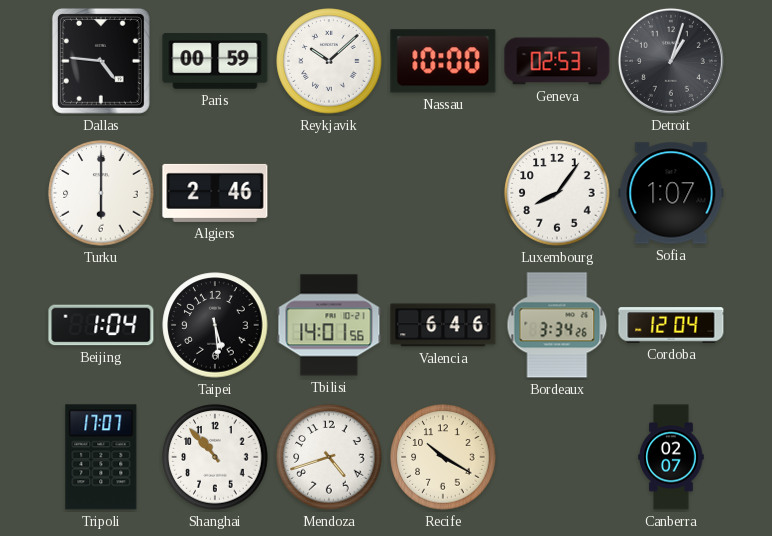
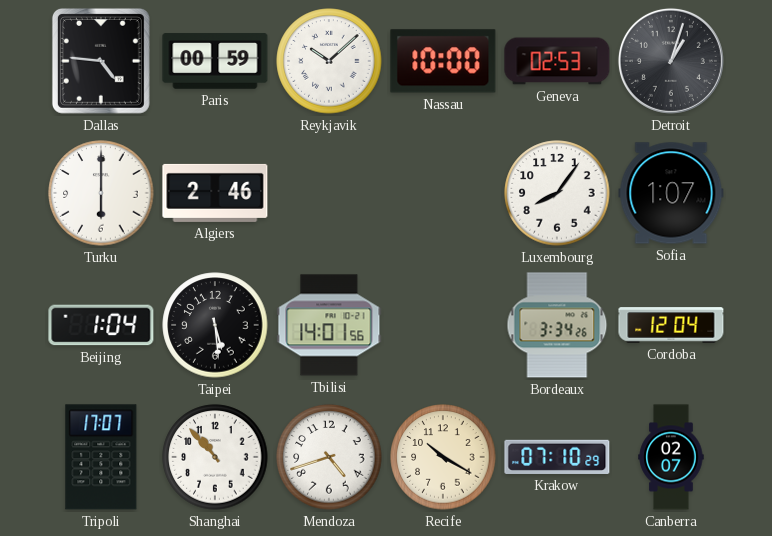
Valencia: 6:46 -> none
Krakow: none -> 07:10
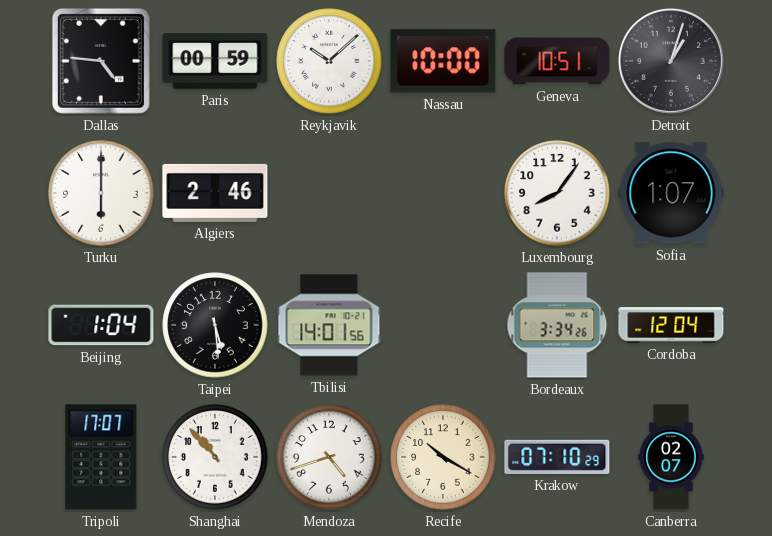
Geneva: 02:53 -> 10:51
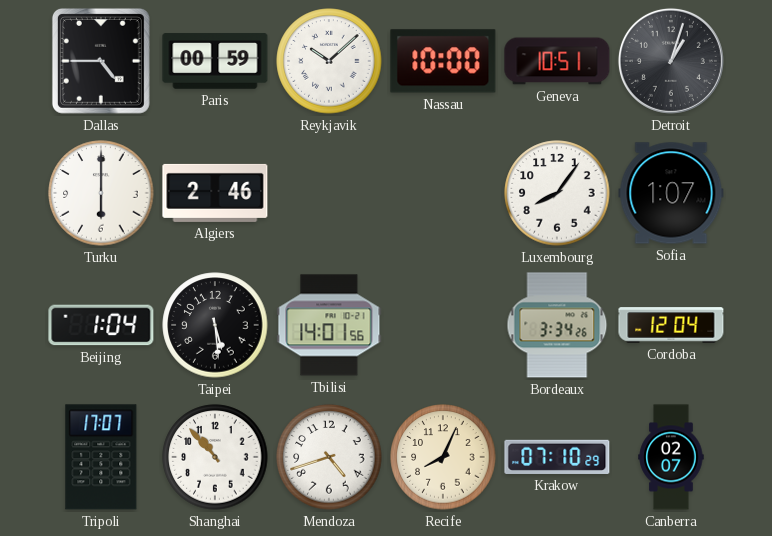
Dallas: 4:46 -> 4:45
Recife: 10:20 -> 8:04
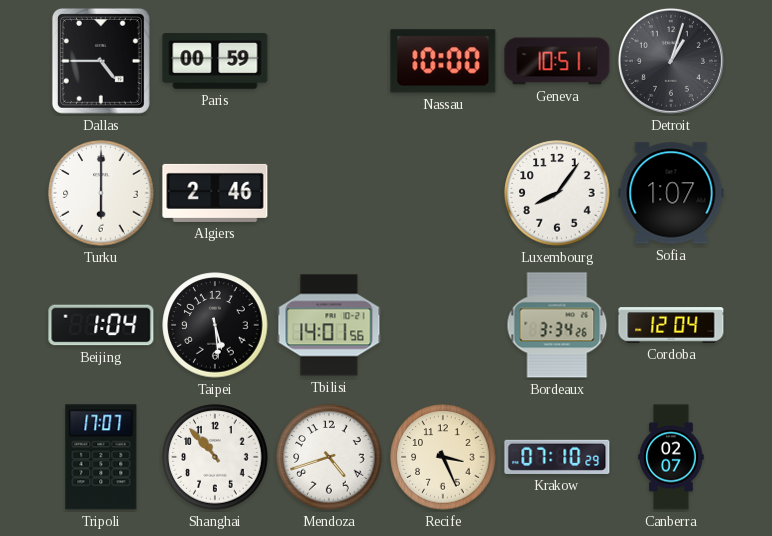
Reykjavik: 10:08 -> none
Recife: 8:04 -> 3:26
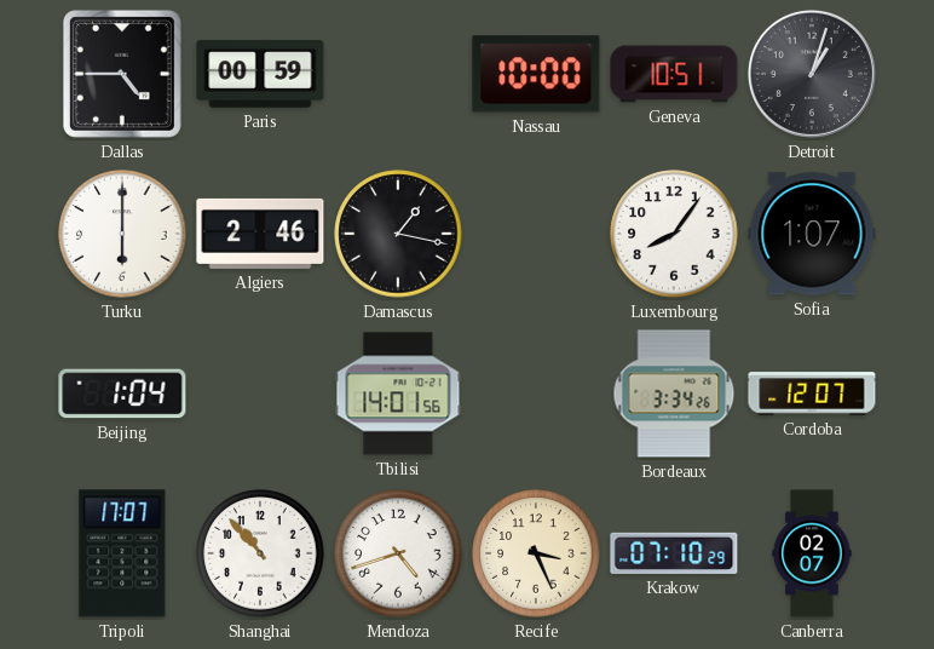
Damascus: none -> 1:17
Taipei: 5:29 -> none
Cordoba: 12:04 -> 12:07
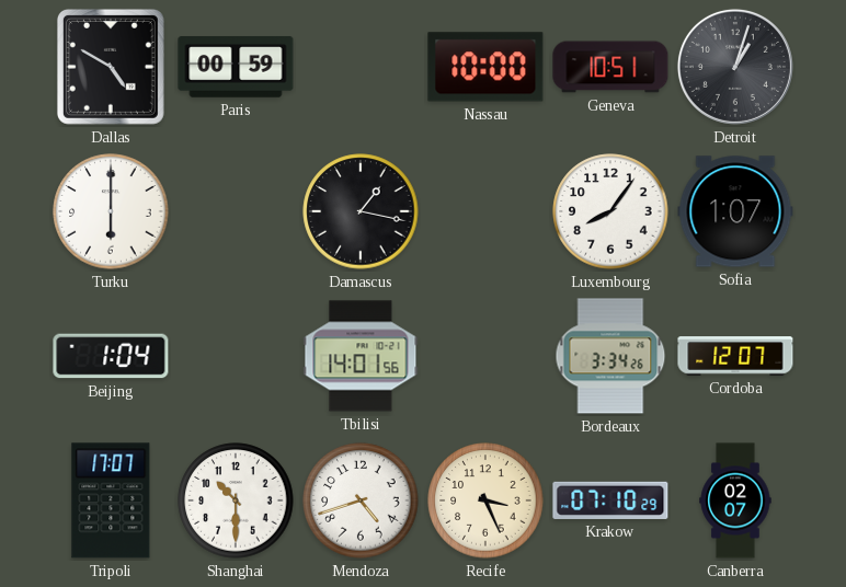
Dallas: 4:45 -> 4:50
Algiers: 2:46 -> none
Shanghai: 10:53 -> 10:30
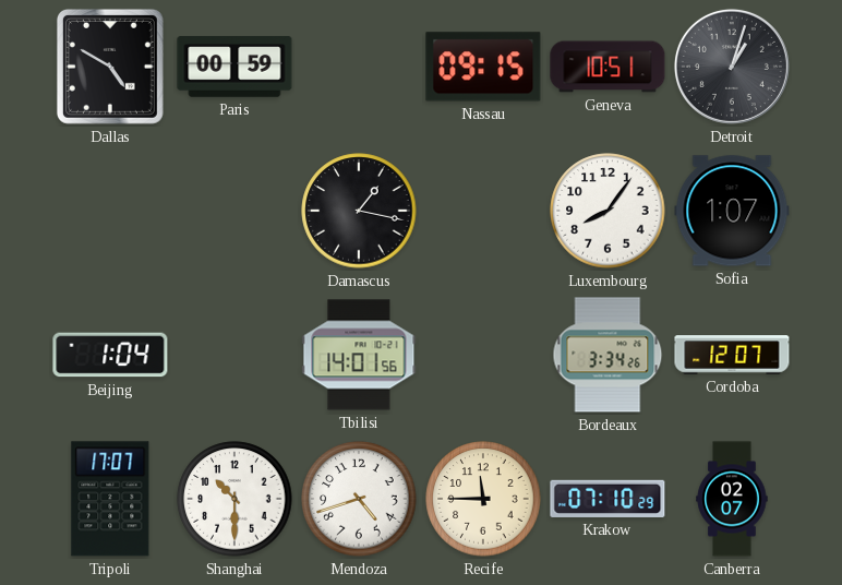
Nassau: 10:00 -> 09:15
Turku: 6:00 -> none
Recife: 3:26 -> 11:45
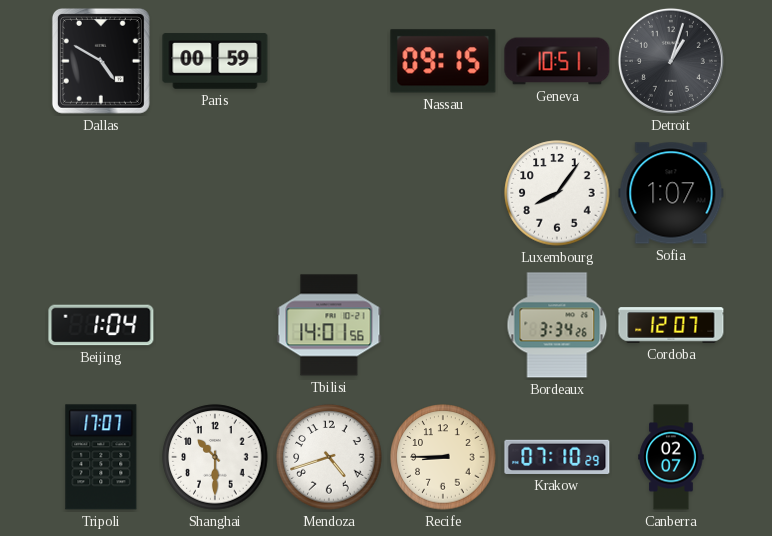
Damascus: 1:17 -> none
Recife: 11:45 -> 8:45
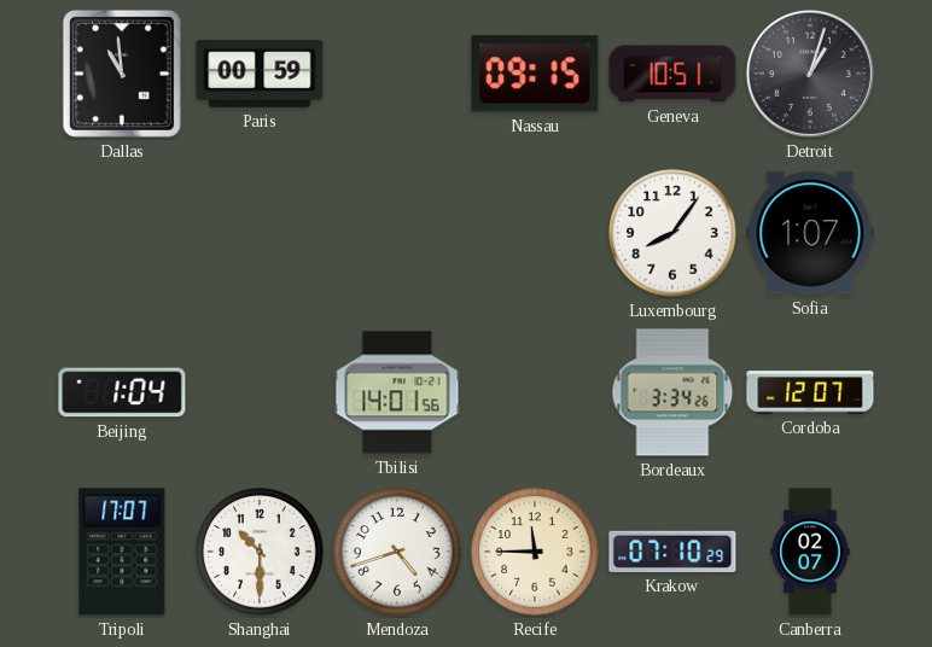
Dallas: 4:50 -> 10:59
Recife: 8:45 -> 11:45
